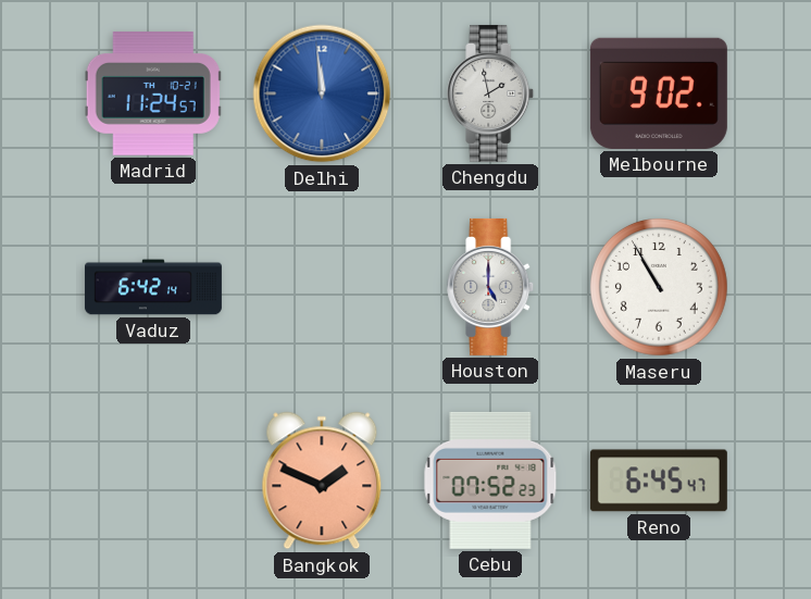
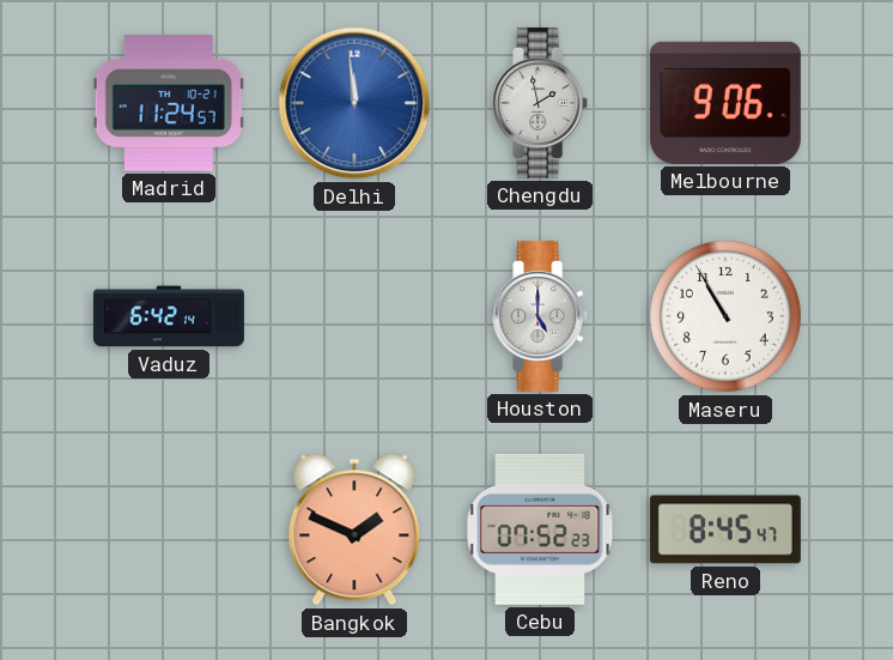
Melbourne: 9:02 -> 9:06
Reno: 6:45 -> 8:45
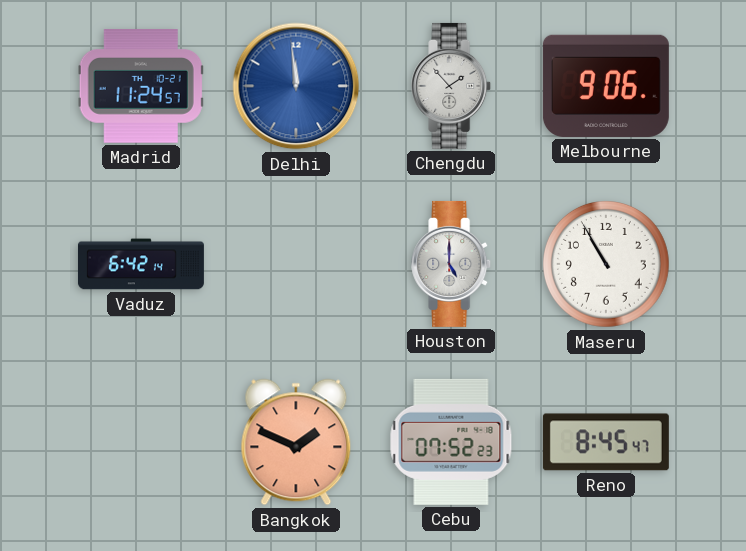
Chengdu: 1:58 -> 1:53
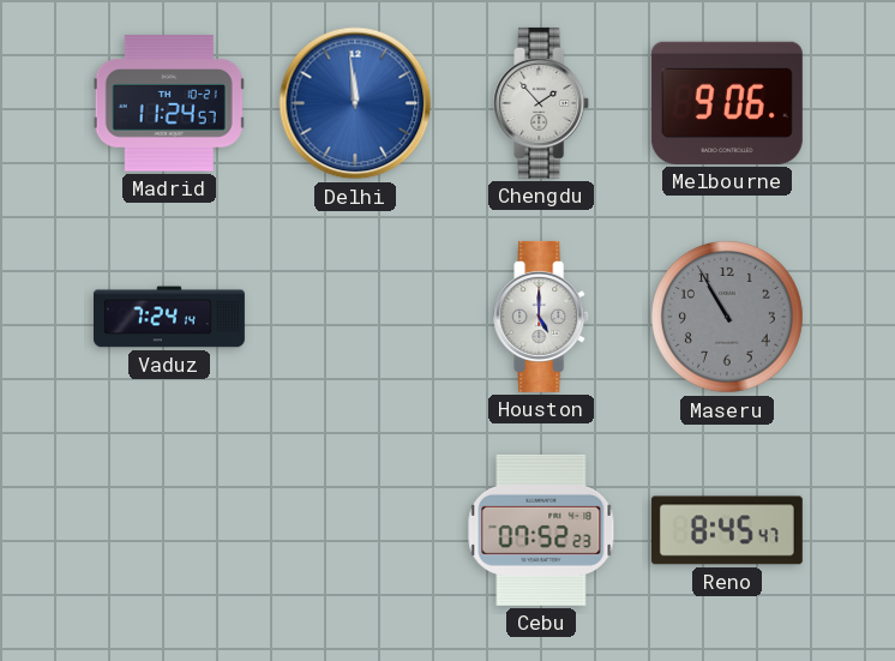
Vaduz: 6:42 -> 7:24
Maseru dial: white -> grey
Bangkok: 1:49 -> none
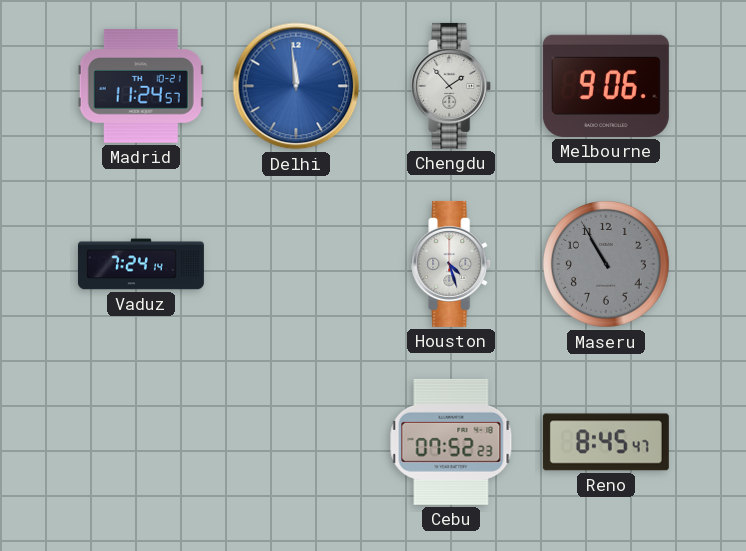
Houston: 5:00 -> 4:27
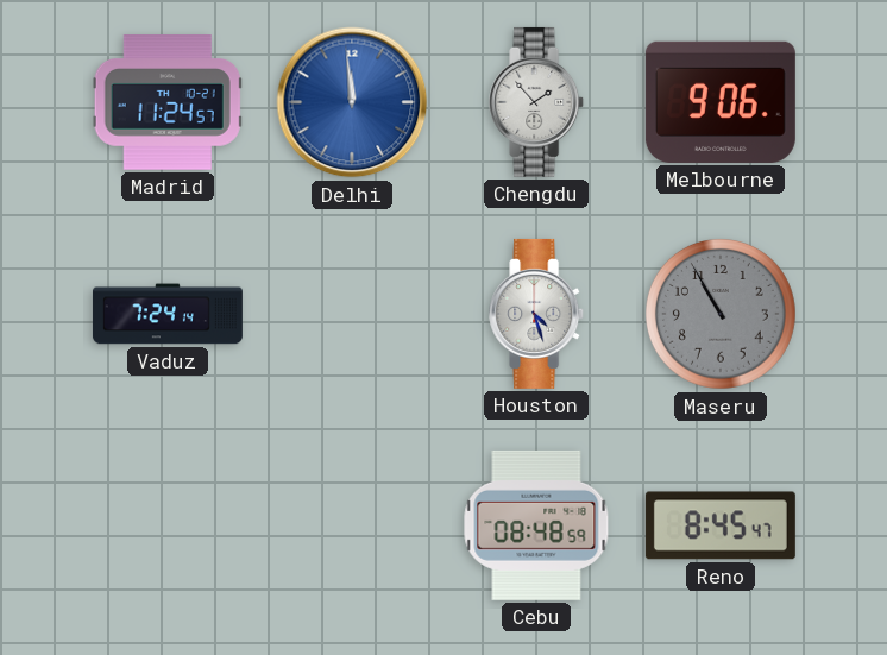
Cebu: 07:52 -> 08:48
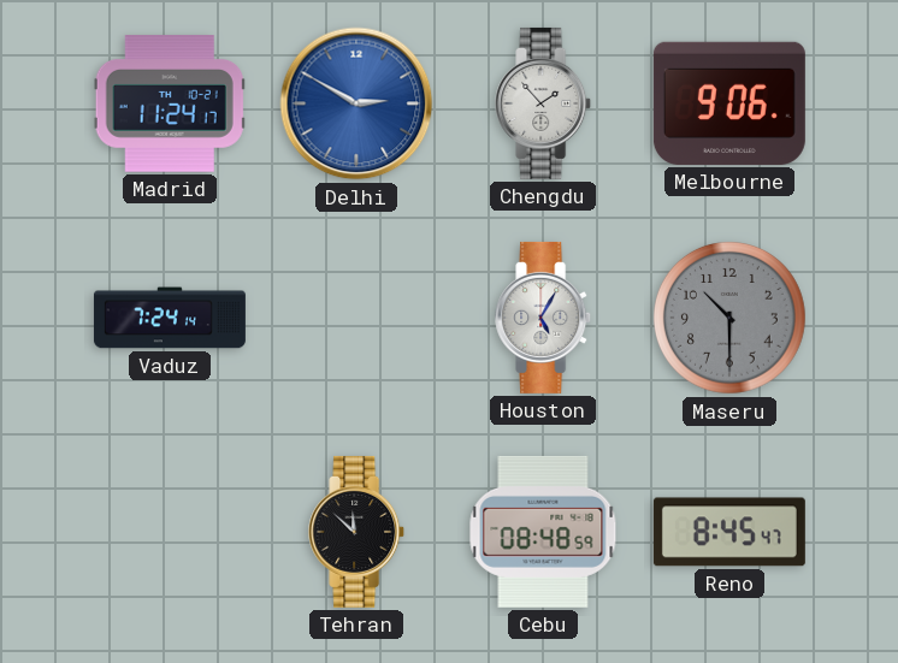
Madrid: 11:24:57 -> 11:24:17
Delhi: 11:59 -> 2:50
Houston: 4:27 -> 5:05
Maseru: 10:55 -> 10:30
Tehran: none -> 11:52
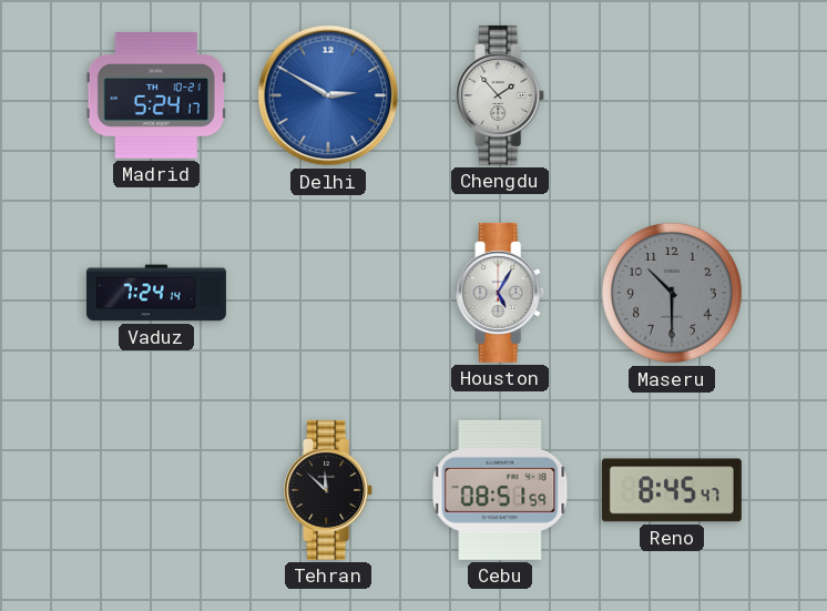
Madrid: 11:24 -> 5:24
Melbourne: 9:06 -> none
Cebu: 08:48 -> 08:51
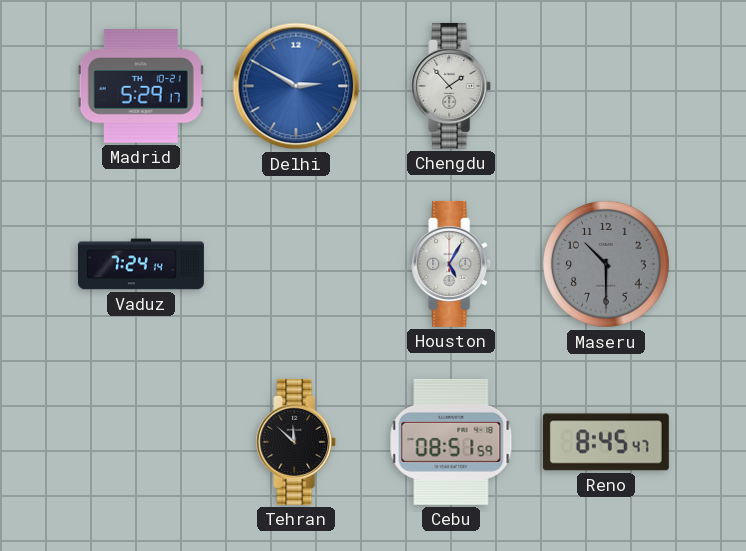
Madrid: 5:24 -> 5:29
